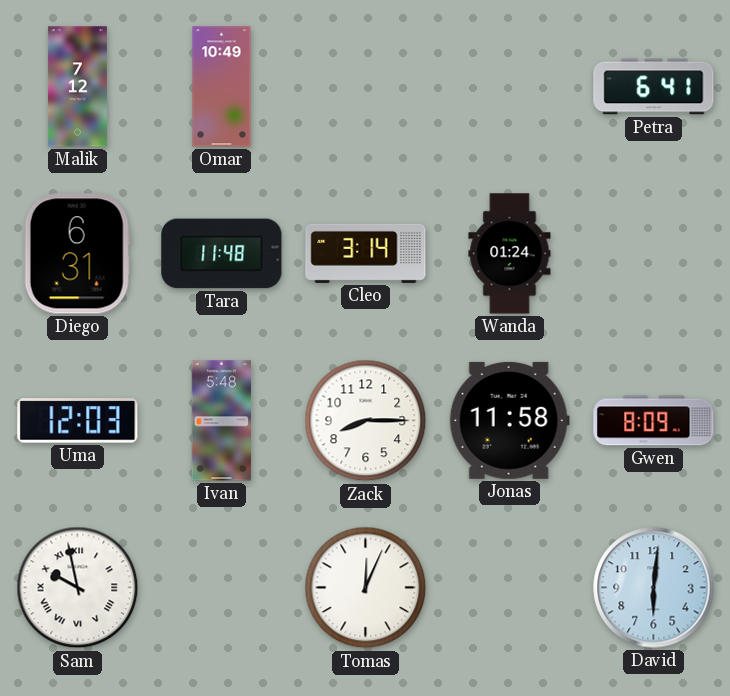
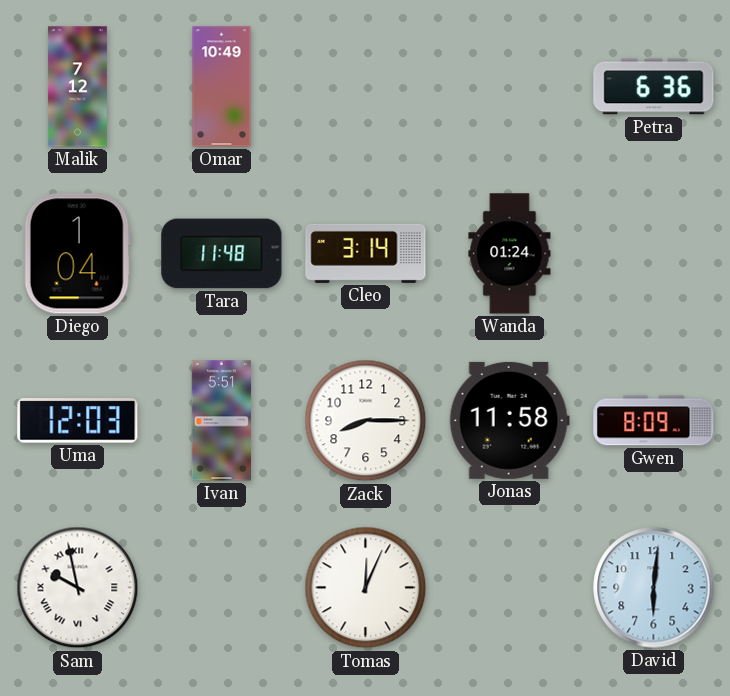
Petra: 6:41 -> 6:36
Diego: 6:31 -> 1:04
Ivan: 5:48 -> 5:51
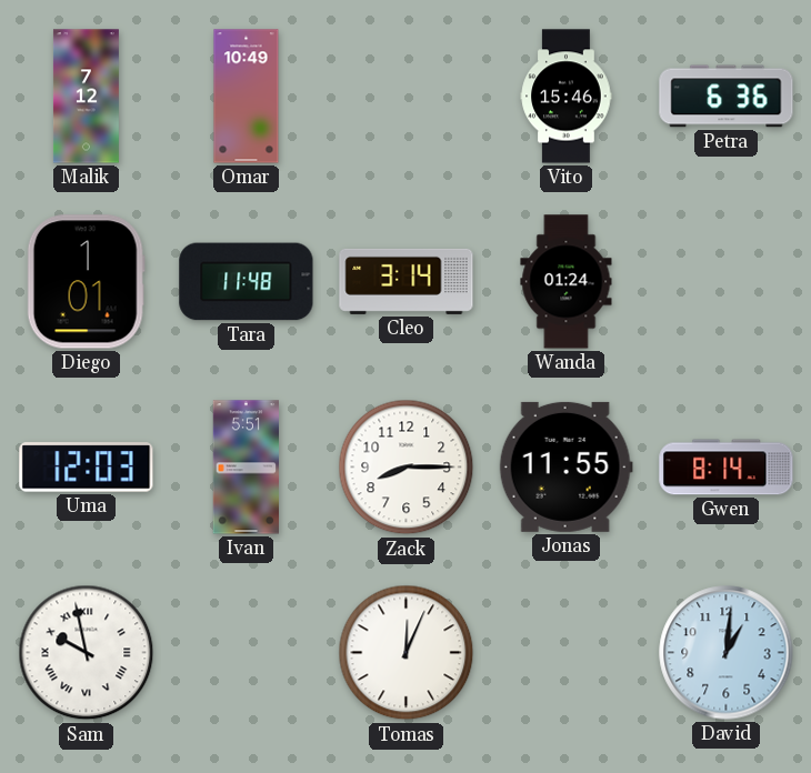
Vito: none -> 15:46
Diego: 1:04 -> 1:01
Jonas: 11:58 -> 11:55
Gwen: 8:09 -> 8:14
David: 6:01 -> 1:01
